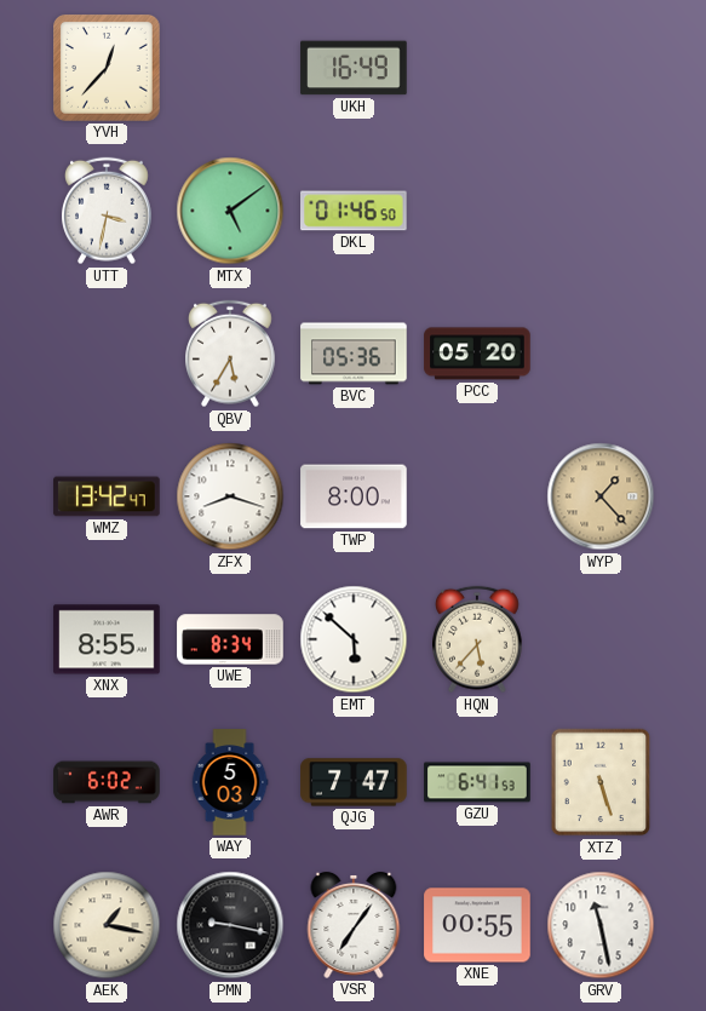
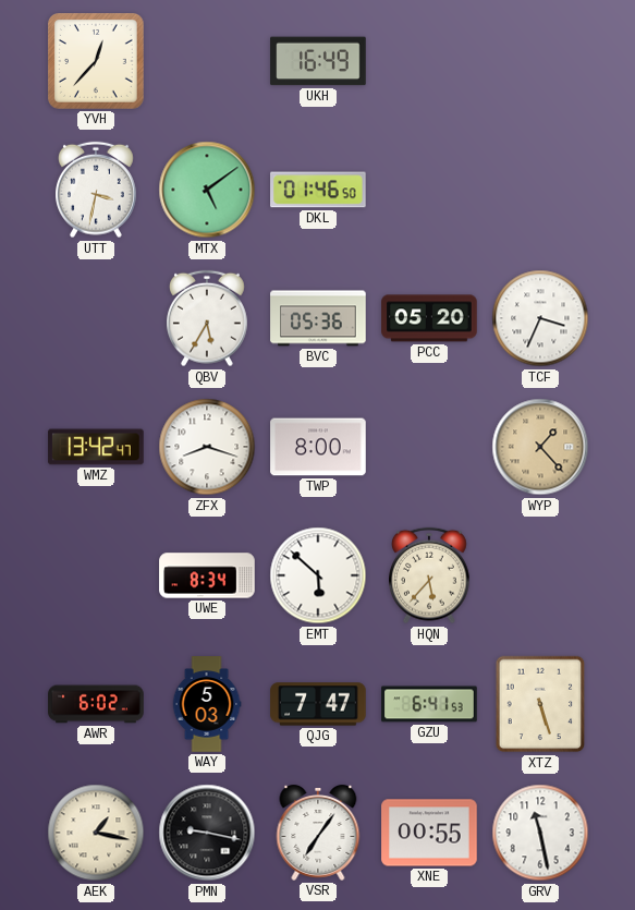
TCF: none -> 3:34
XNX: 8:55 -> none
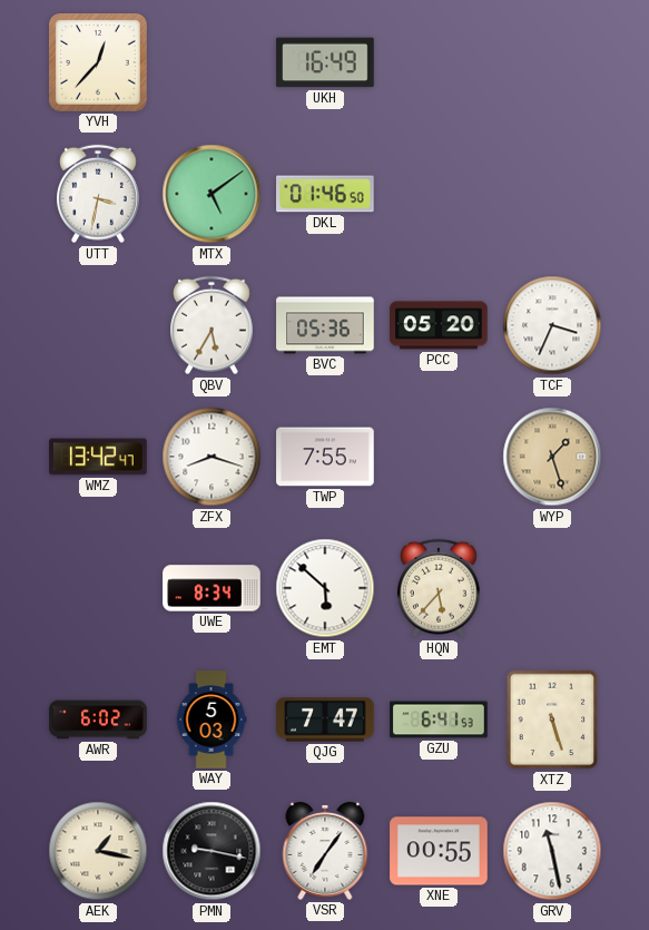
TWP: 8:00 -> 7:55
WYP: 1:23 -> 1:27
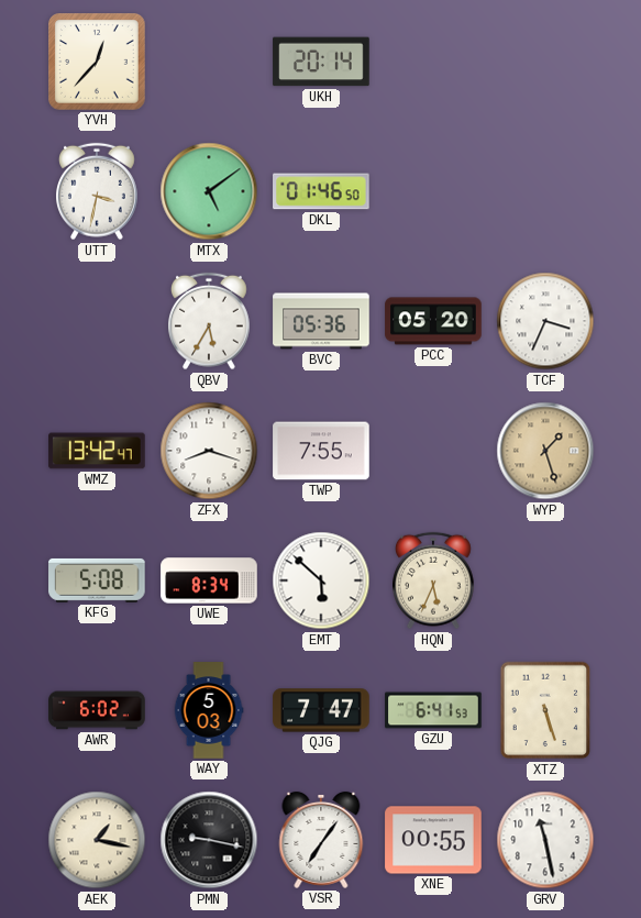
UKH: 16:49 -> 20:14
KFG: none -> 5:08
HQN: 5:37 -> 5:34
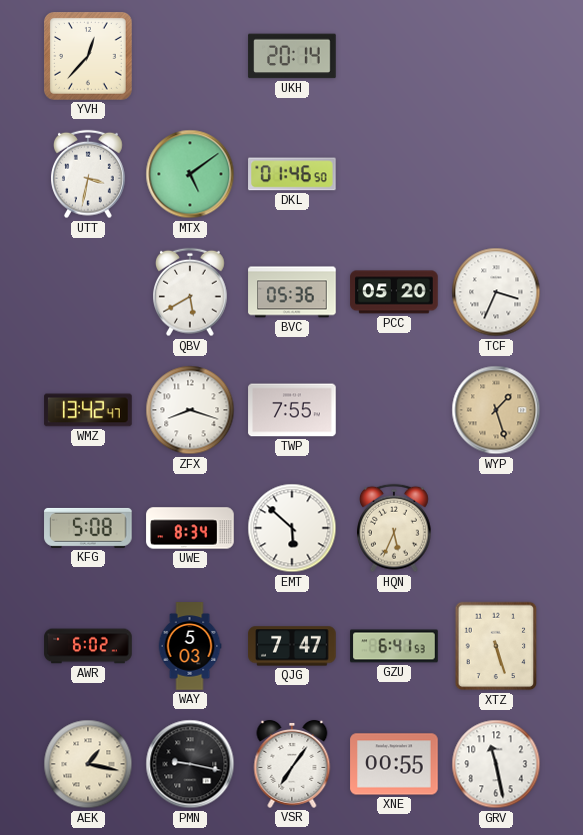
QBV: 5:35 -> 5:40
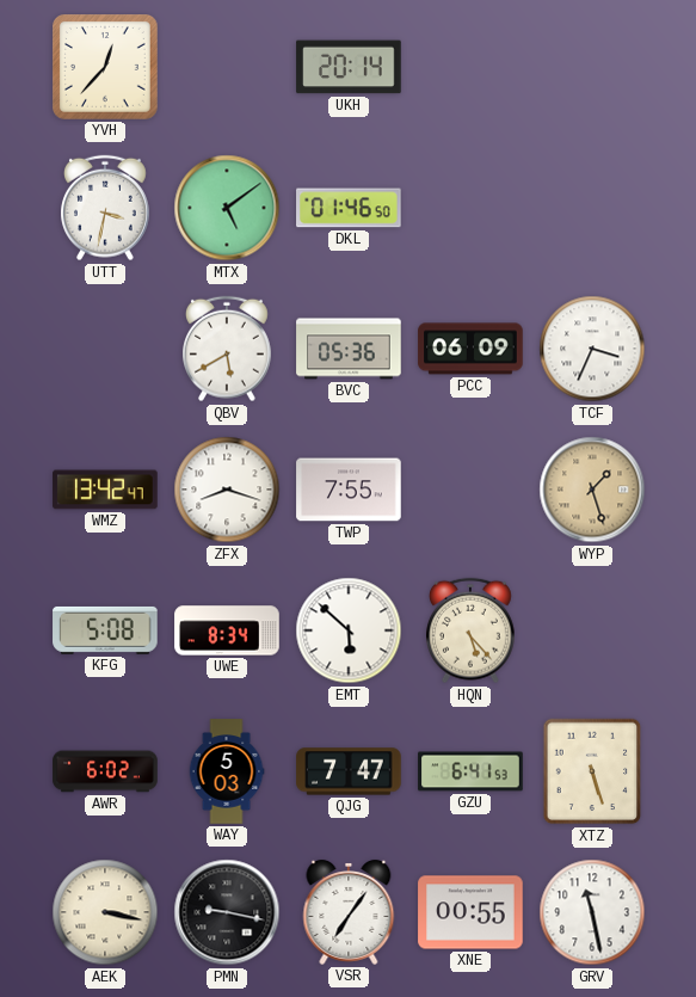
PCC: 05:20 -> 06:09
HQN: 5:34 -> 5:23
AEK: 1:17 -> 3:17
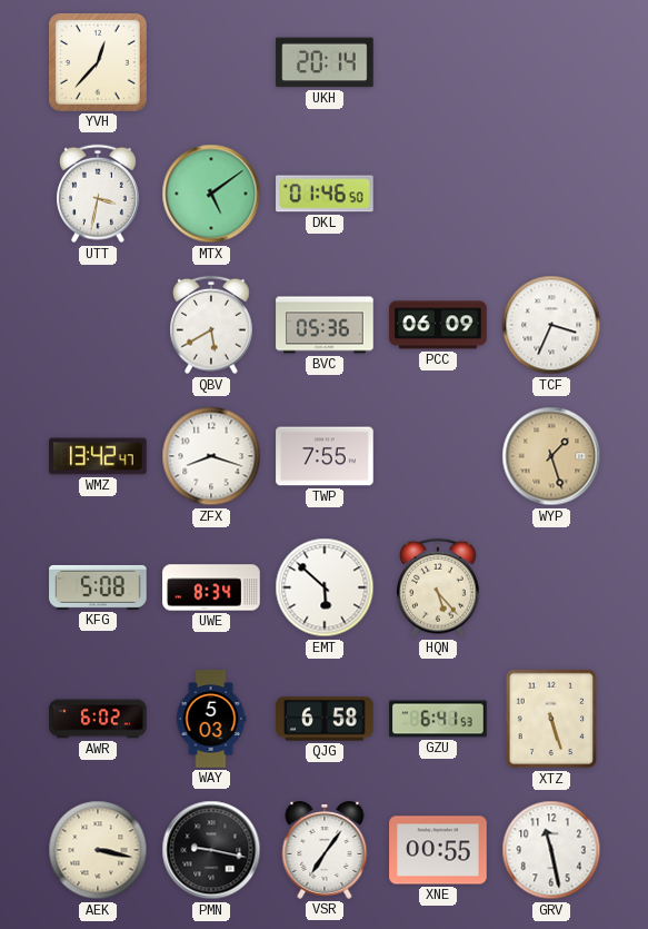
QJG: 7:47 -> 6:58
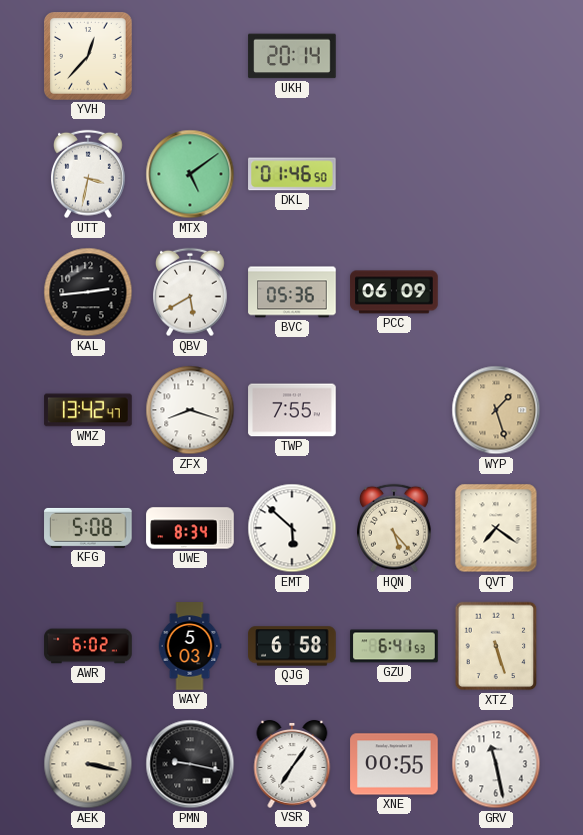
KAL: none -> 2:44
TCF: 3:34 -> none
QVT: none -> 7:21
